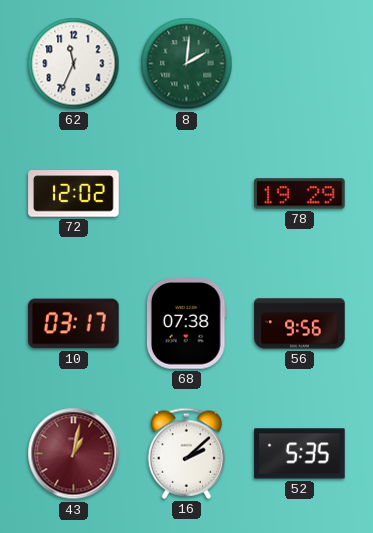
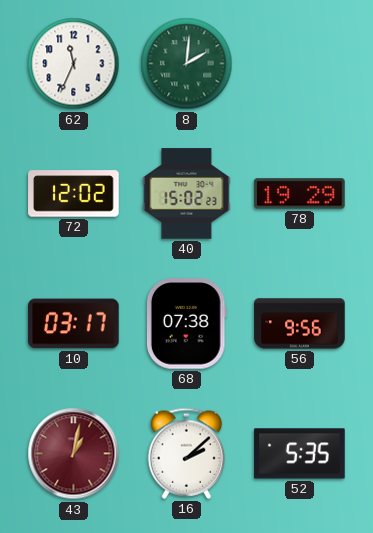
40: none -> 15:02
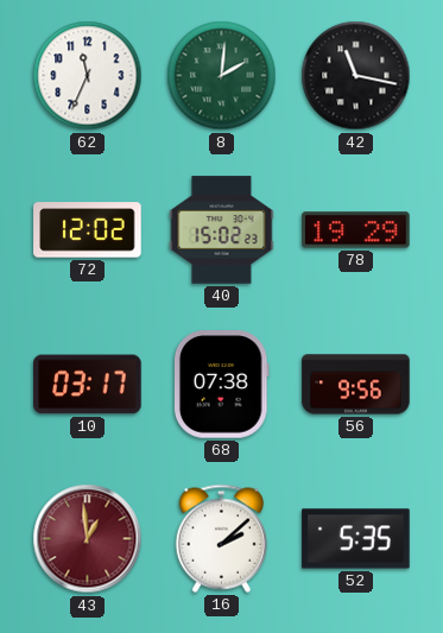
42: none -> 11:17
43: 1:02 -> 12:59
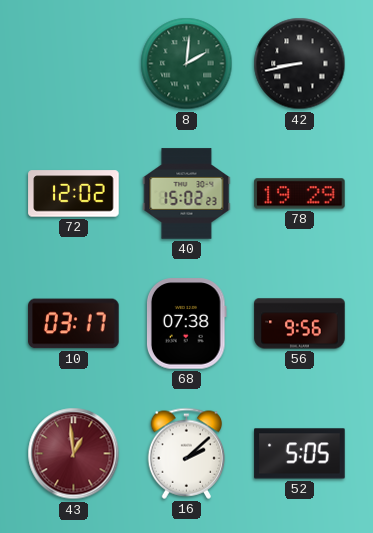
62: 11:34 -> none
42: 11:17 -> 8:43
52: 5:35 -> 5:05
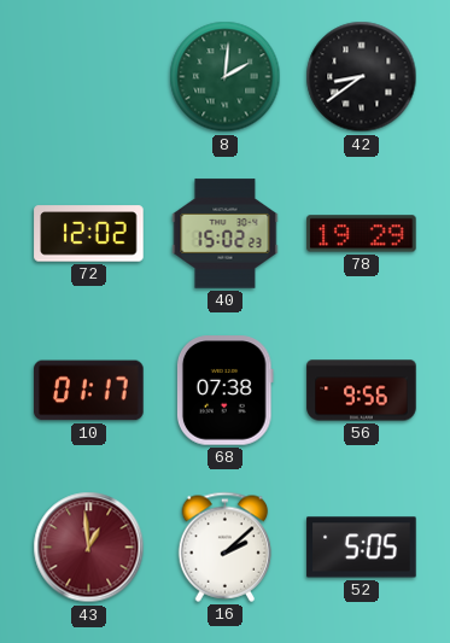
42: 8:43 -> 8:39
10: 03:17 -> 01:17
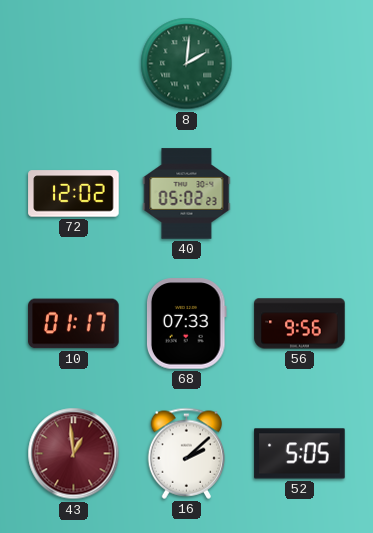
42: 8:39 -> none
40: 15:02 -> 05:02
78: 19:29 -> none
68: 07:38 -> 07:33
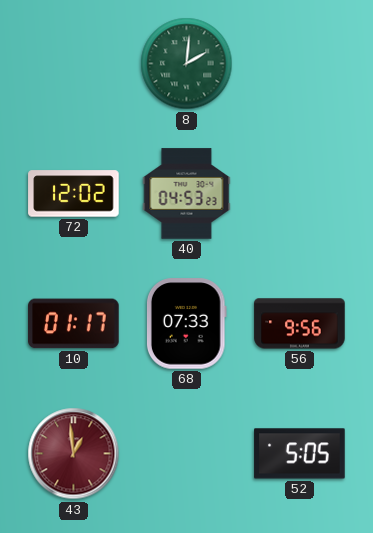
40: 05:02 -> 04:53
16: 2:08 -> none
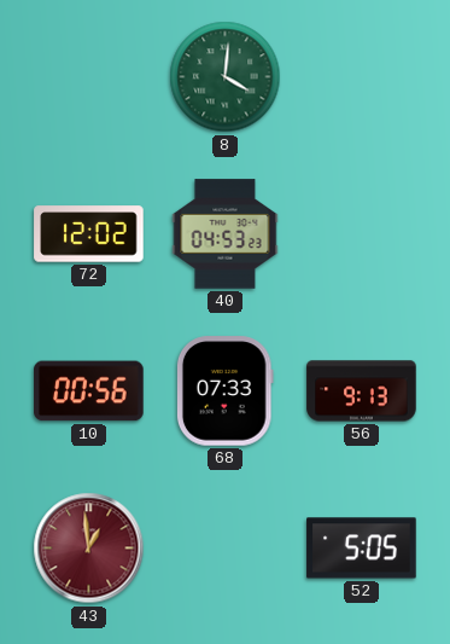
8: 2:01 -> 4:01
10: 01:17 -> 00:56
56: 9:56 -> 9:13
